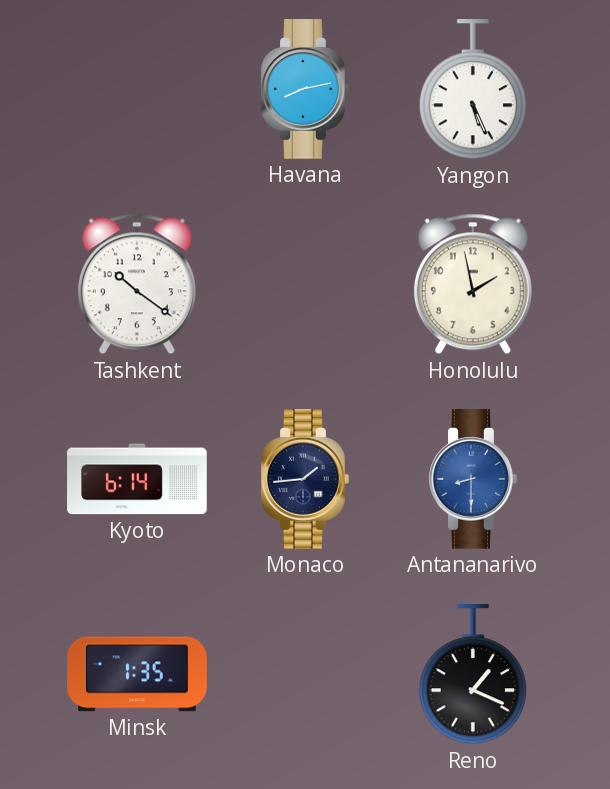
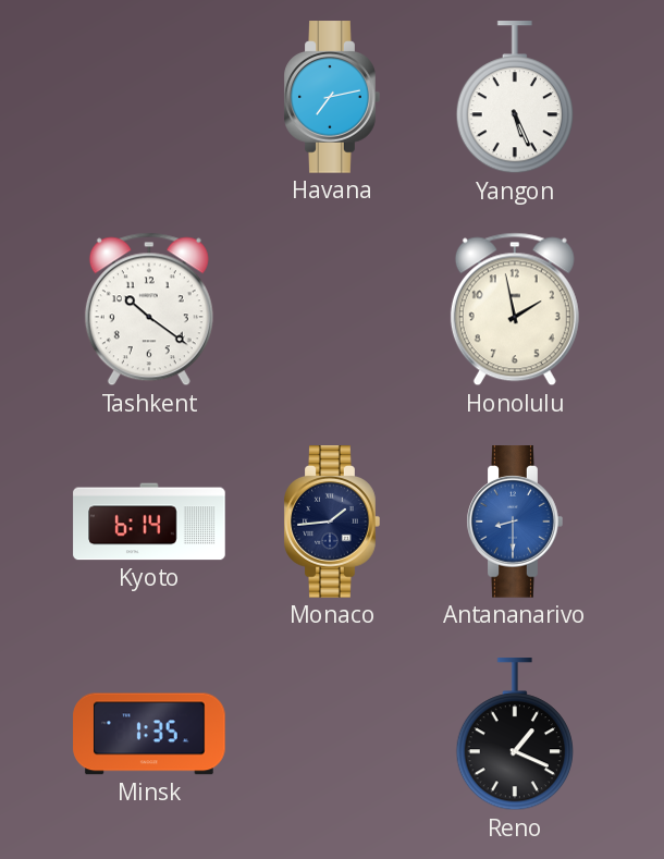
Havana: 8:13 -> 7:13
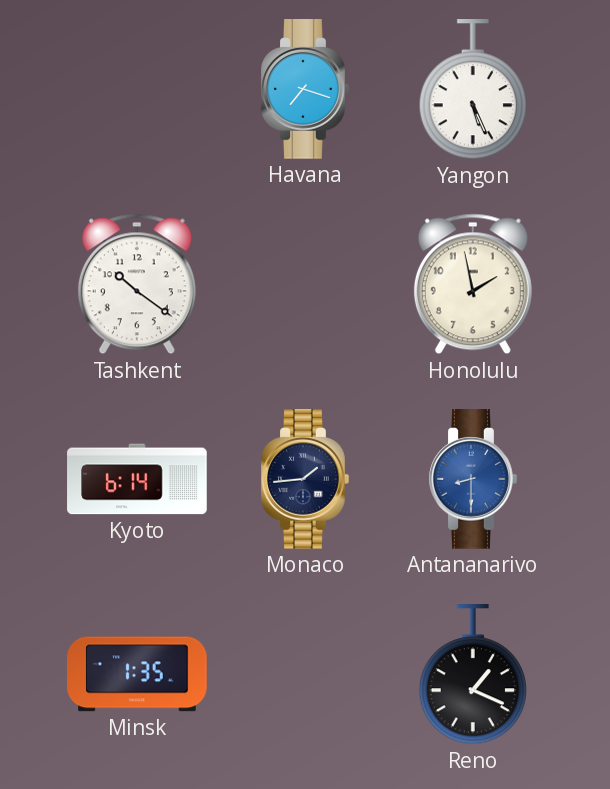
Havana: 7:13 -> 7:18
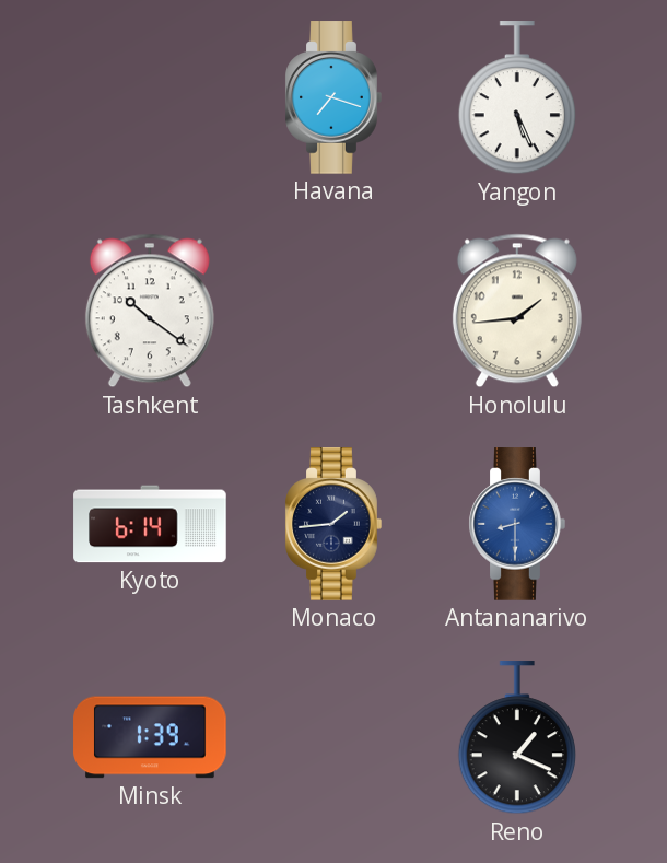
Honolulu: 1:58 -> 1:44
Minsk: 1:35 -> 1:39
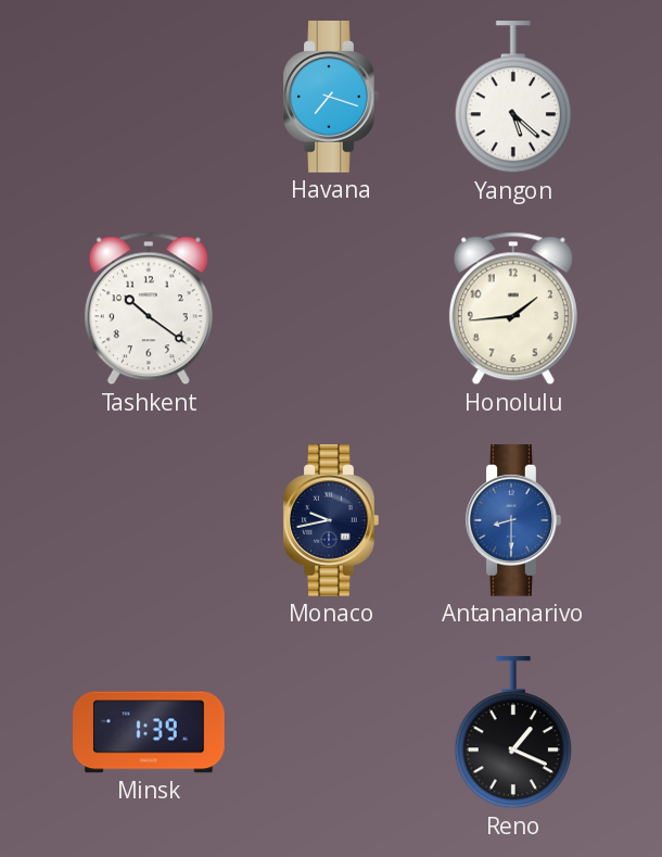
Yangon: 5:26 -> 5:22
Kyoto: 6:14 -> none
Monaco: 1:44 -> 9:43
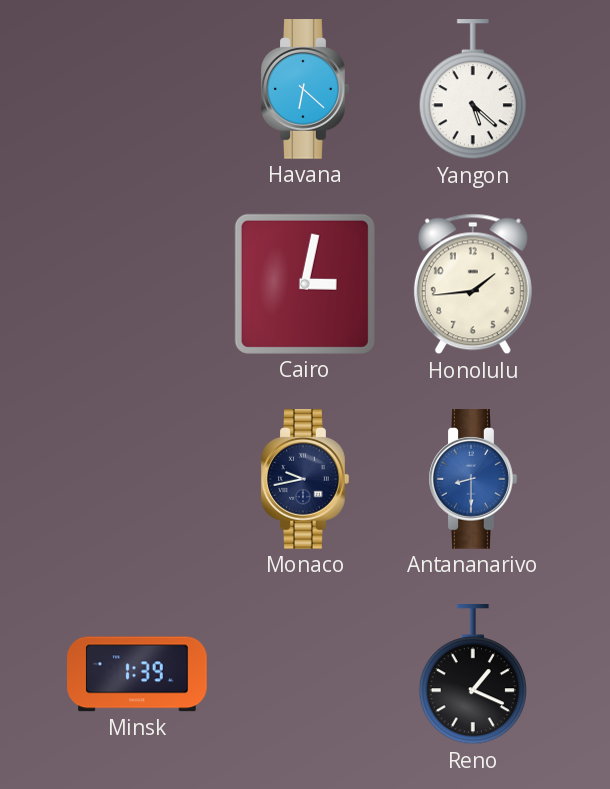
Havana: 7:18 -> 6:22
Tashkent: 10:21 -> none
Cairo: none -> 3:02
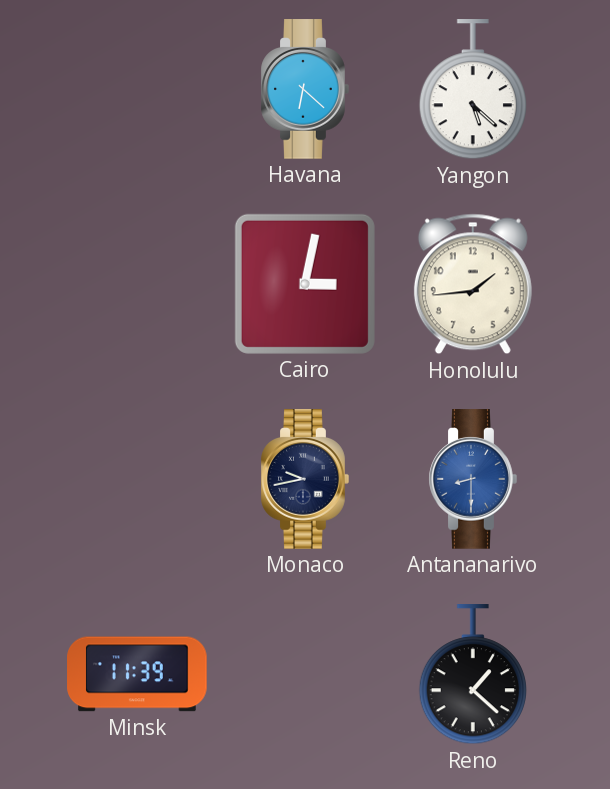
Minsk: 1:39 -> 11:39
Reno: 1:19 -> 1:22
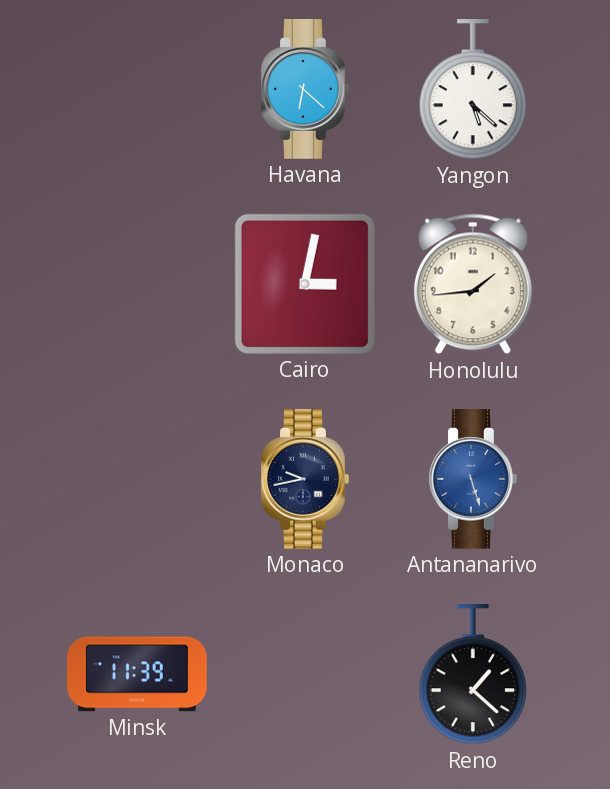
Antananarivo: 8:30 -> 5:27
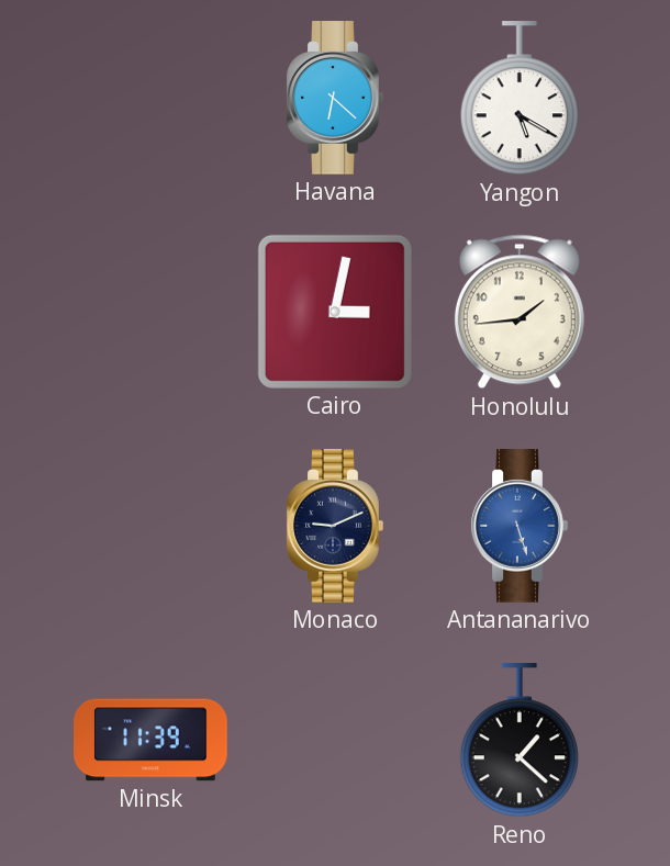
Yangon: 5:22 -> 5:20
Monaco: 9:43 -> 9:11
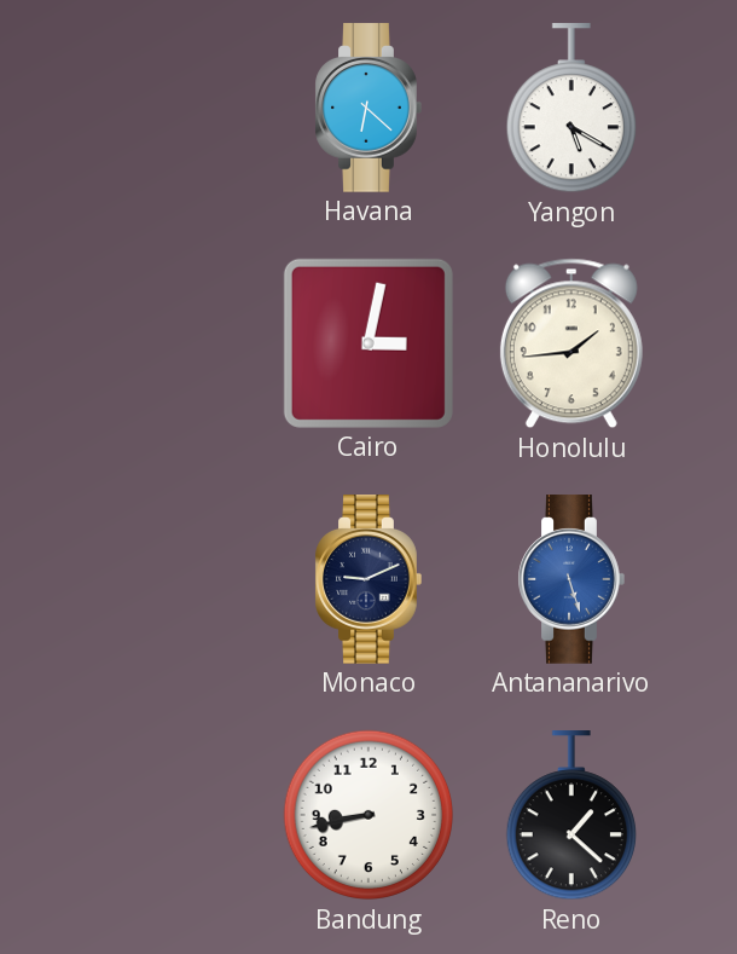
Minsk: 11:39 -> none
Bandung: none -> 8:43
